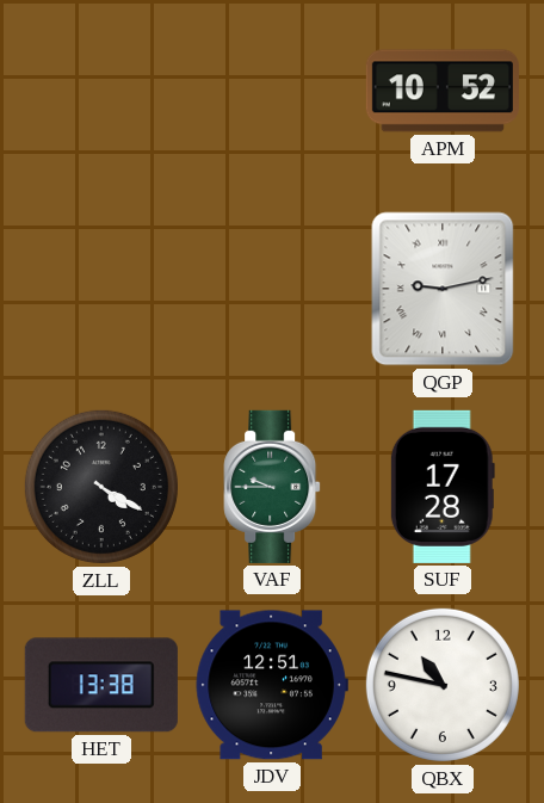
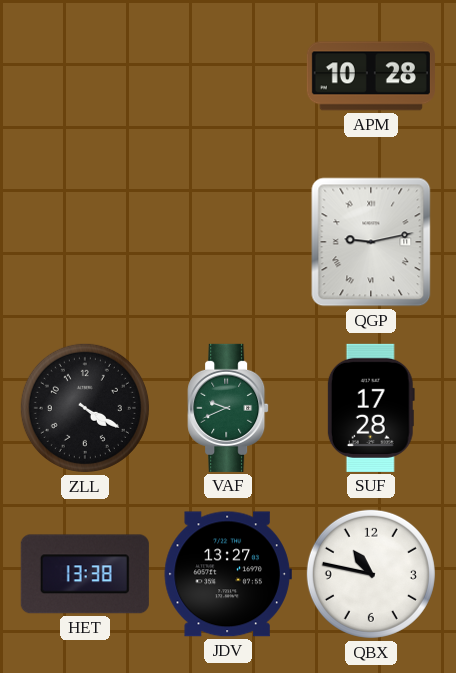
APM: 10:52 -> 10:28
VAF: 9:45 -> 9:41
JDV: 12:51 -> 13:27
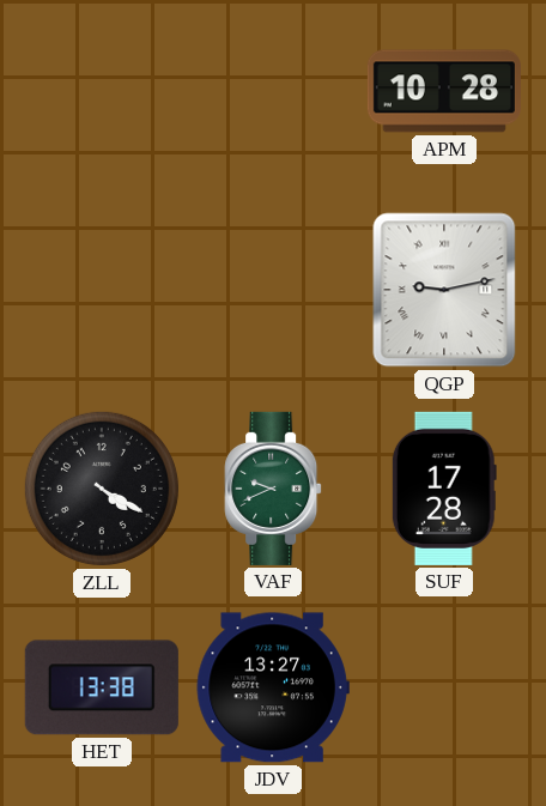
QBX: 10:47 -> none
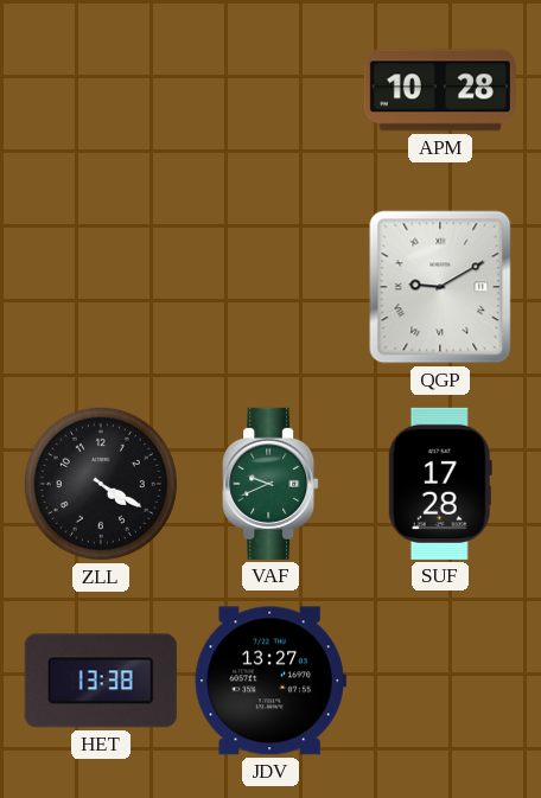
QGP: 9:13 -> 9:10
